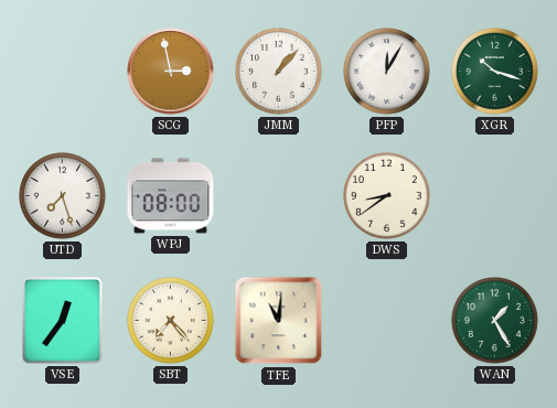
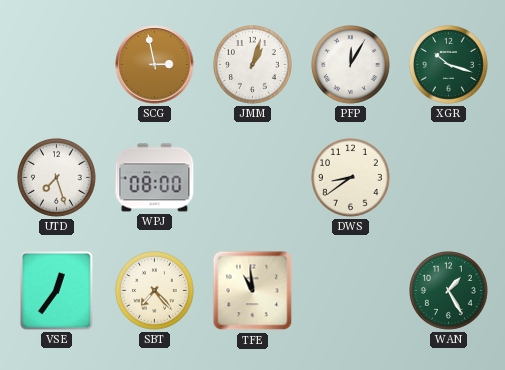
JMM: 1:07 -> 1:03
TFE: 11:01 -> 10:59
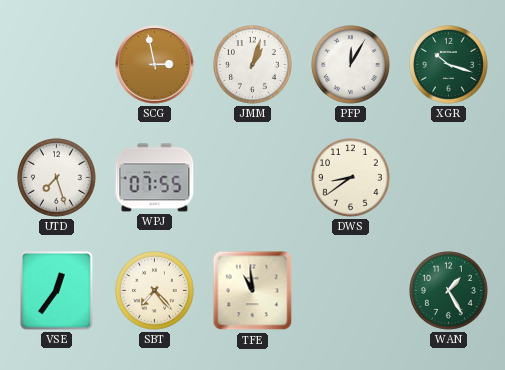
WPJ: 08:00 -> 07:55
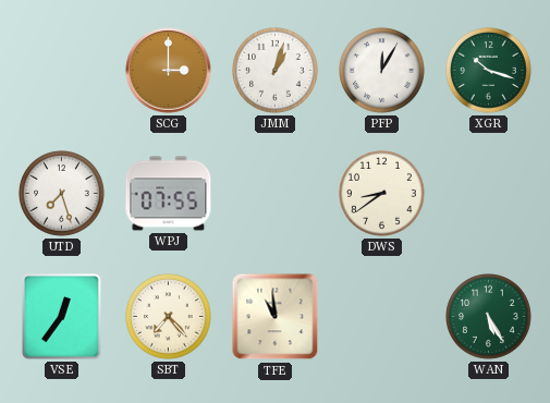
SCG: 2:58 -> 3:00
WAN: 1:25 -> 5:25
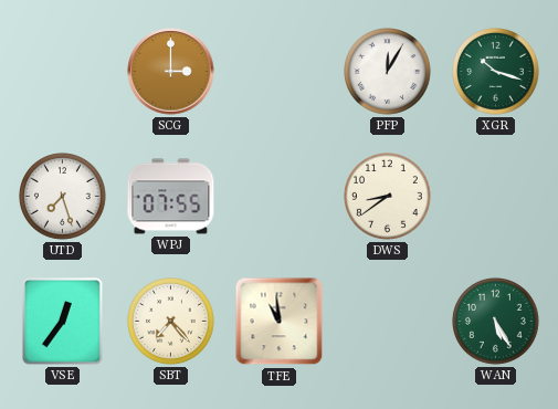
JMM: 1:03 -> none
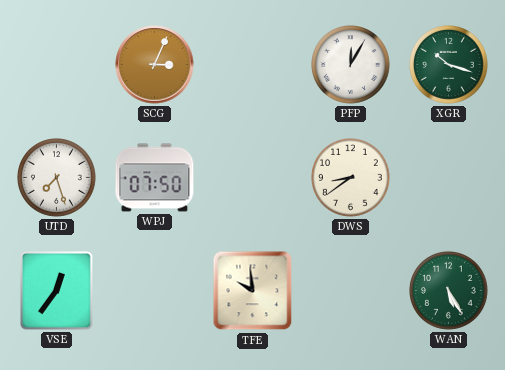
SCG: 3:00 -> 3:04
WPJ: 07:55 -> 07:50
SBT: 7:23 -> none
TFE: 10:59 -> 9:59
